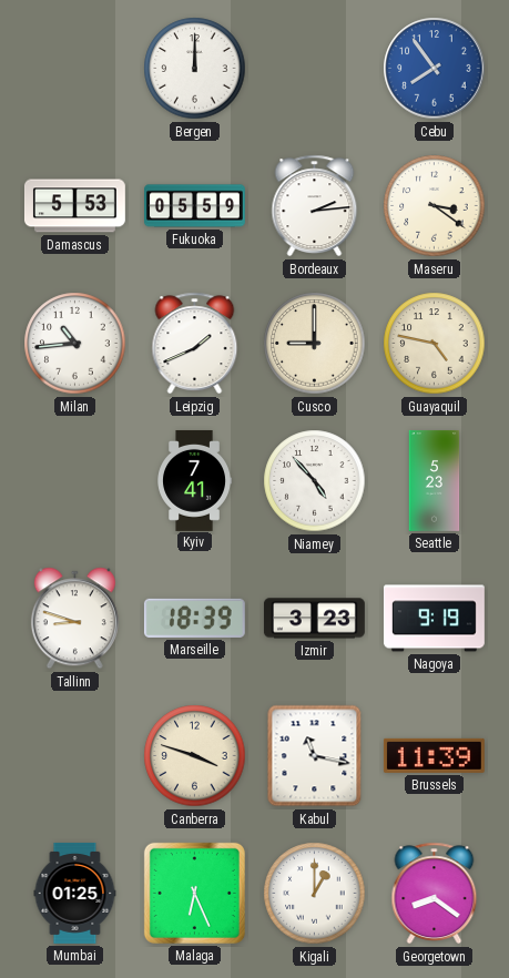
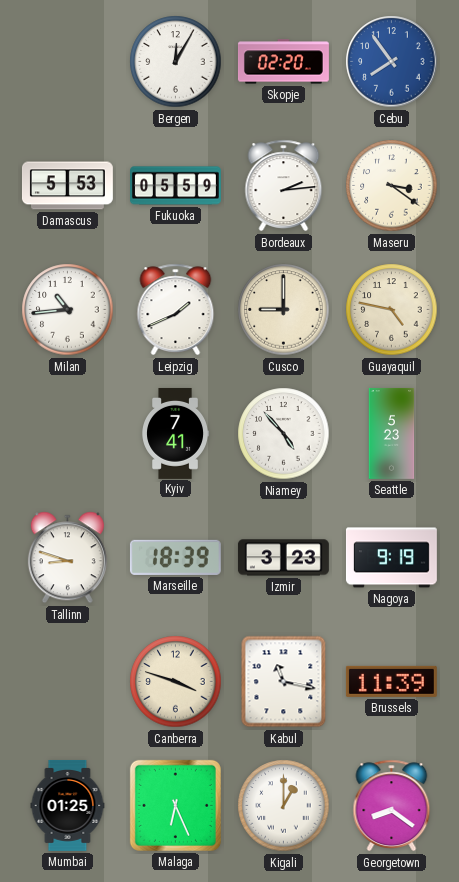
Bergen: 12:00 -> 12:05
Skopje: none -> 02:20
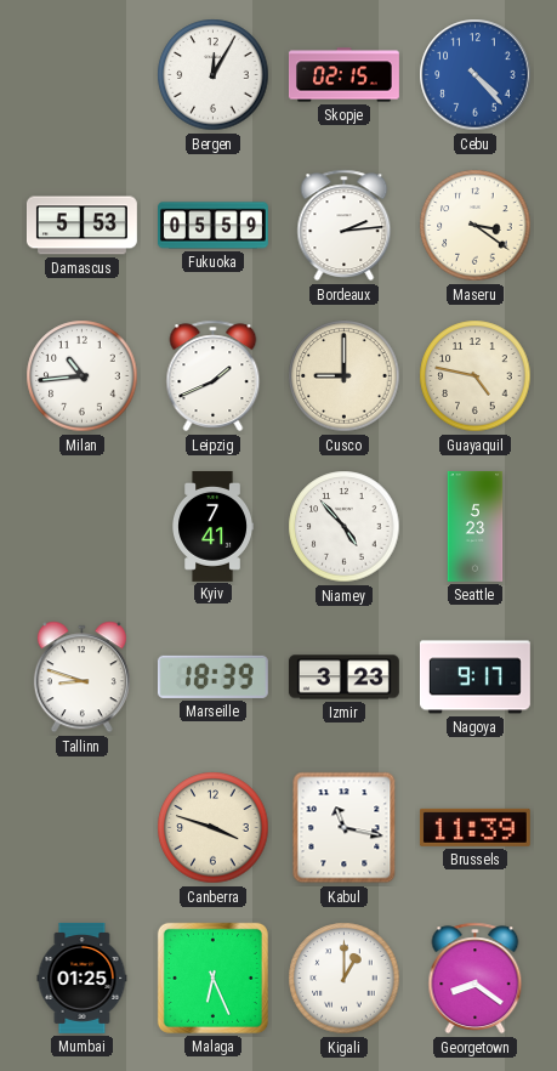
Skopje: 02:20 -> 02:15
Cebu: 7:54 -> 4:23
Nagoya: 9:19 -> 9:17
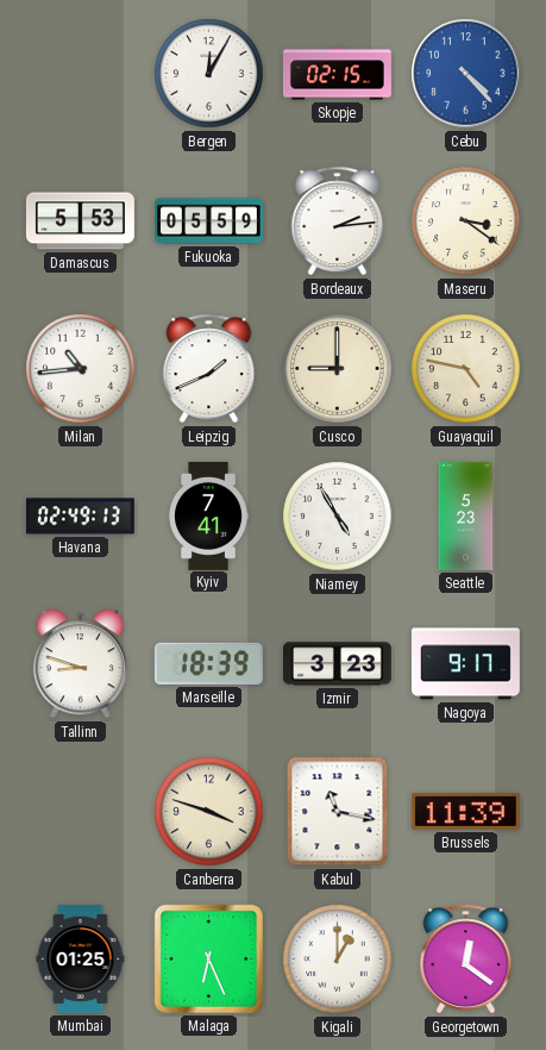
Havana: none -> 02:49
Niamey: 4:53 -> 4:55
Georgetown: 8:21 -> 12:21
